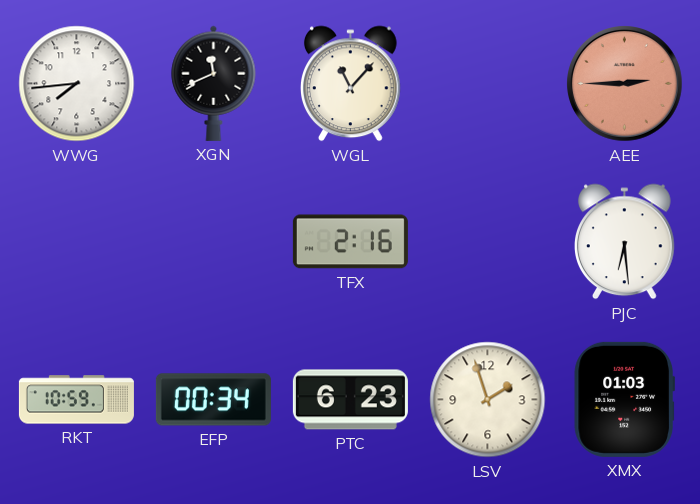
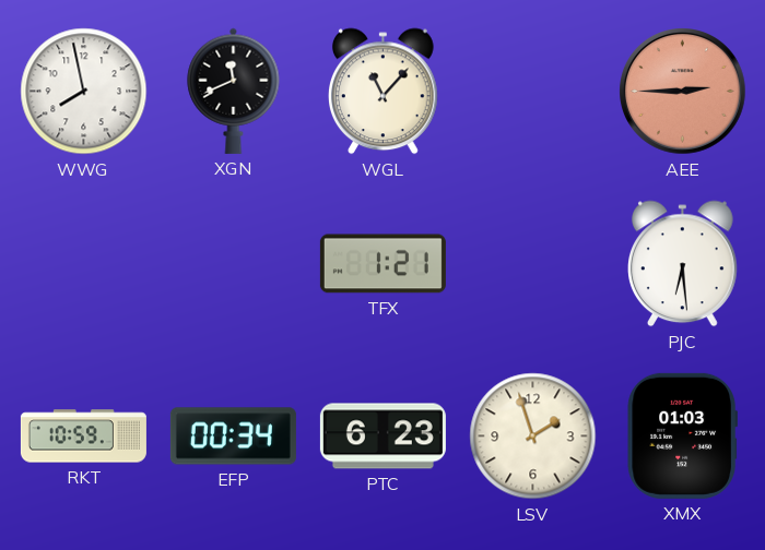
WWG: 7:44 -> 7:58
TFX: 2:16 -> 1:21
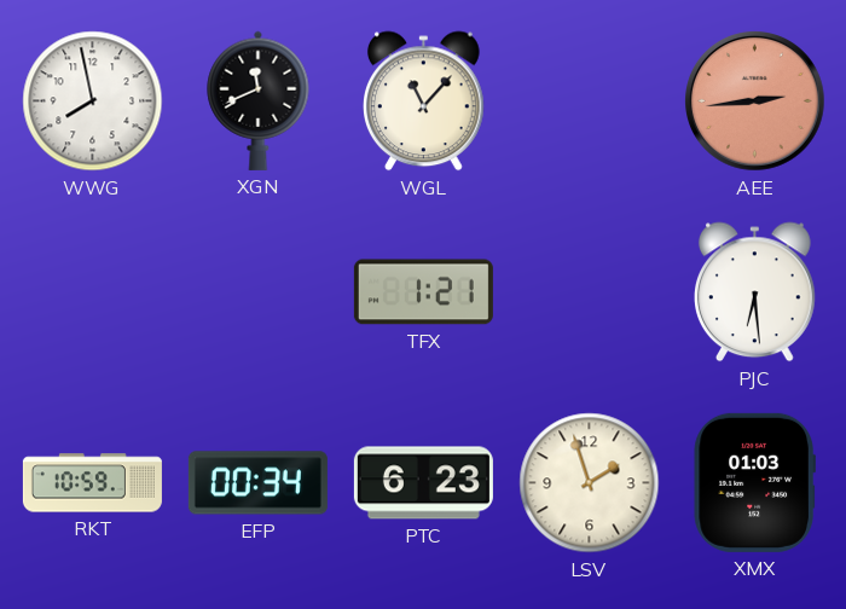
AEE: 2:45 -> 2:44
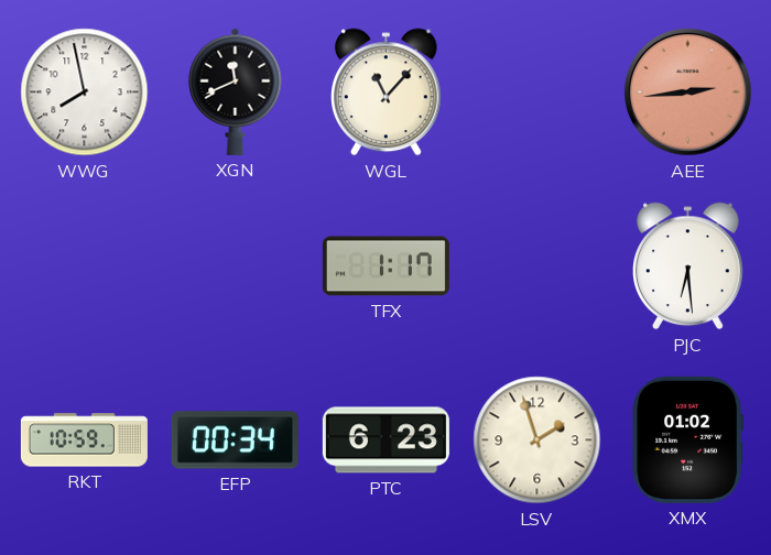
TFX: 1:21 -> 1:17
XMX: 01:03 -> 01:02
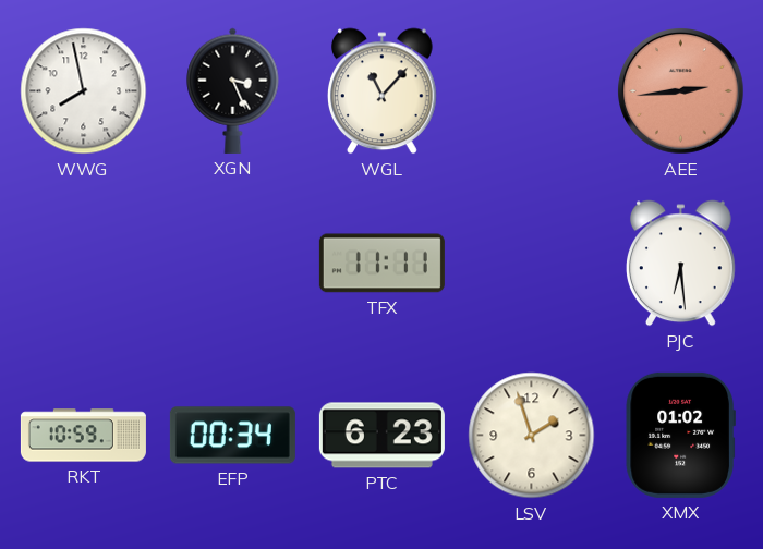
XGN: 11:41 -> 3:26
TFX: 1:17 -> 11:11
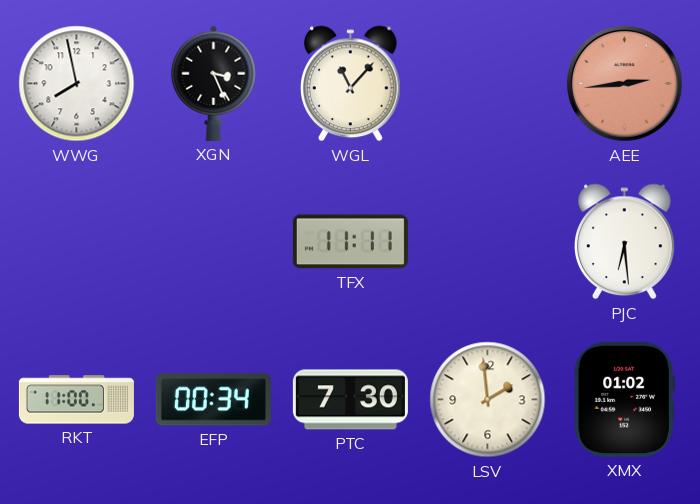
RKT: 10:59 -> 11:00
PTC: 6:23 -> 7:30
LSV: 1:57 -> 1:59
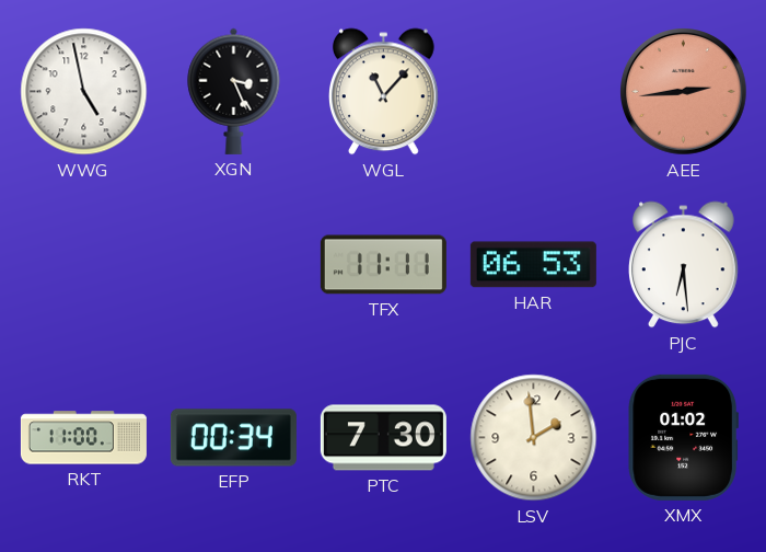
WWG: 7:58 -> 4:58
HAR: none -> 06:53
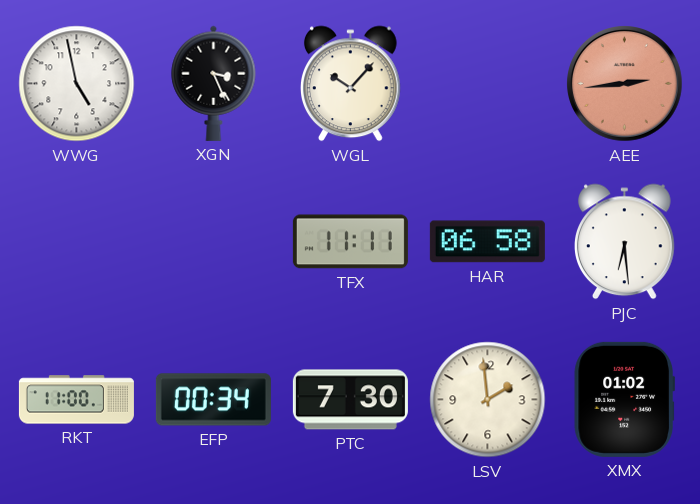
WGL: 11:07 -> 10:07
HAR: 06:53 -> 06:58
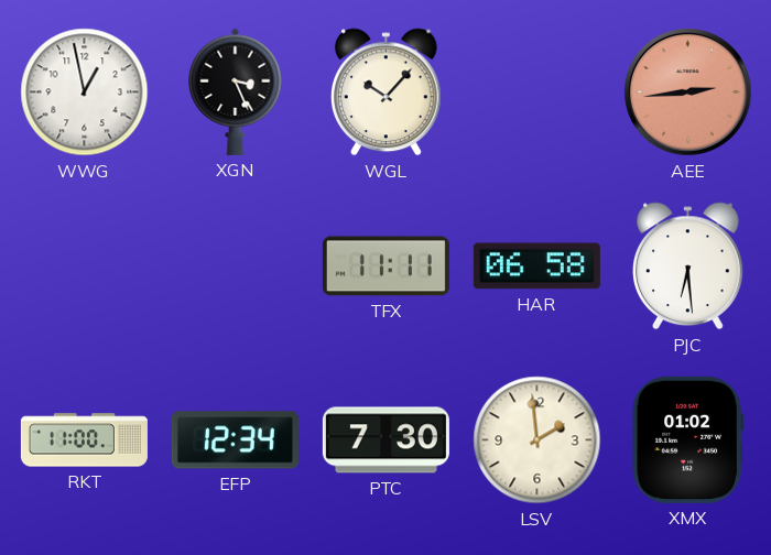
WWG: 4:58 -> 12:58
EFP: 00:34 -> 12:34
